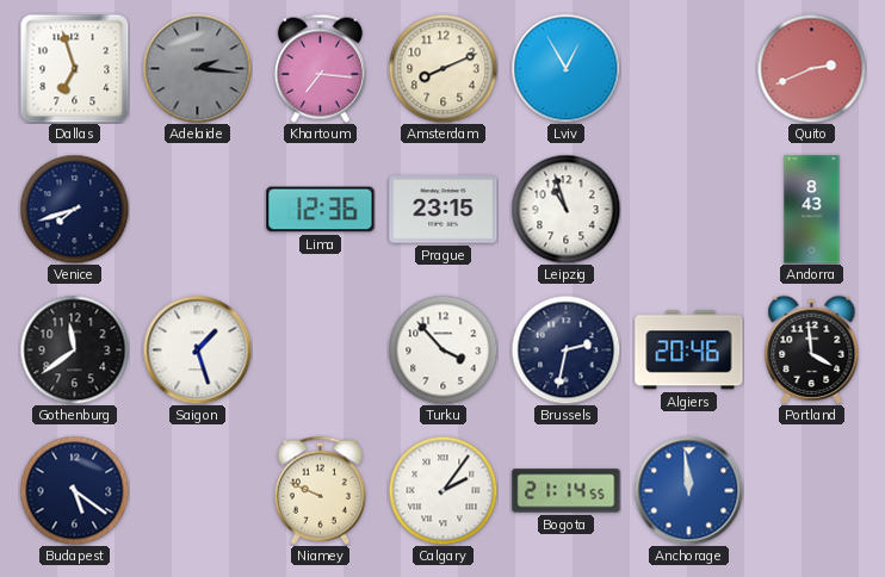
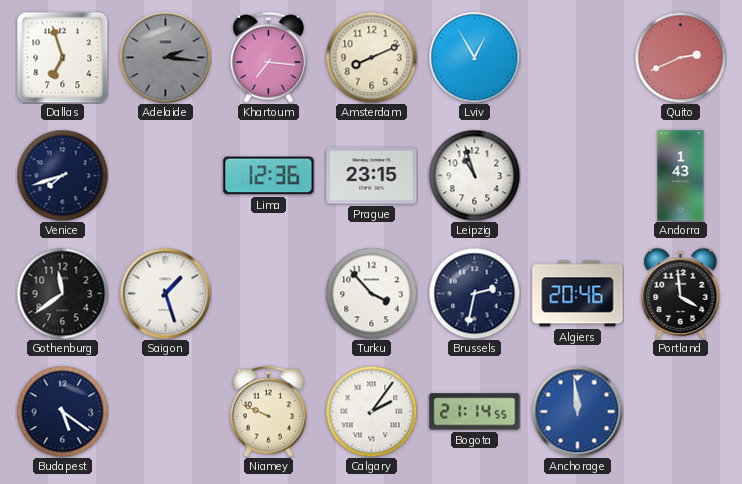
Andorra: 8:43 -> 1:43
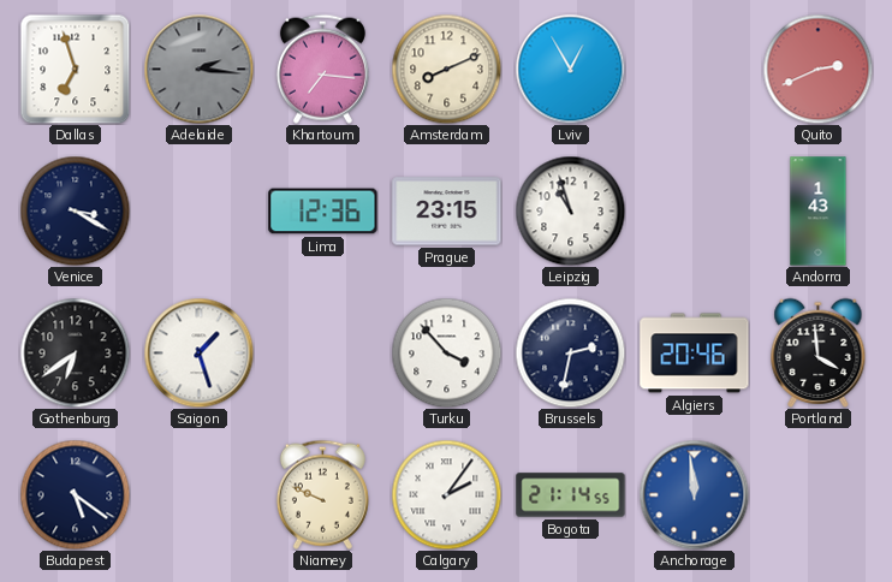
Venice: 7:42 -> 3:20
Gothenburg: 11:39 -> 6:39
